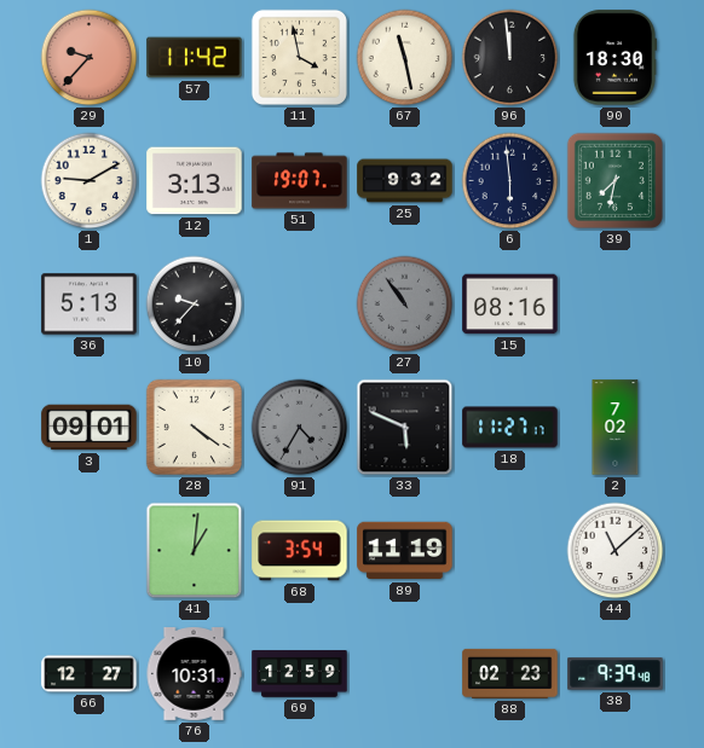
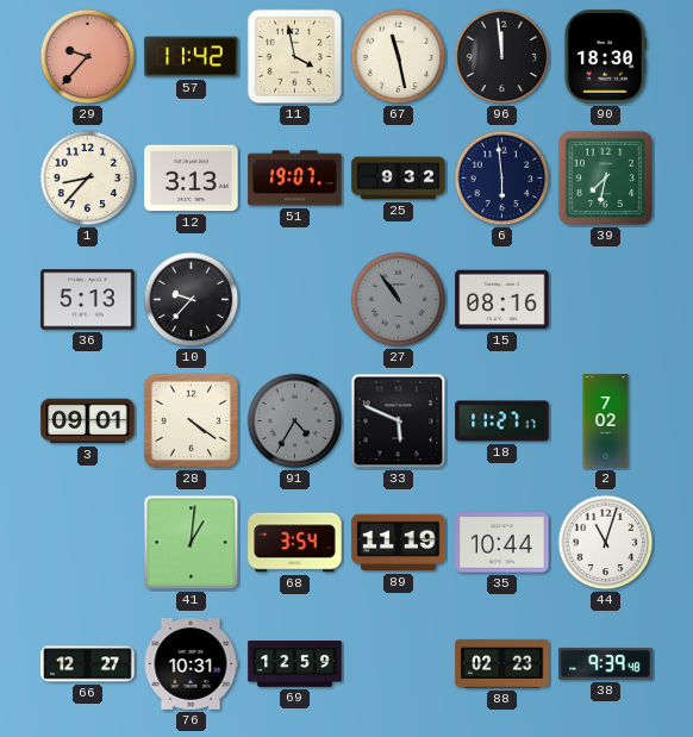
1: 9:10 -> 8:37
35: none -> 10:44
44: 11:08 -> 11:03
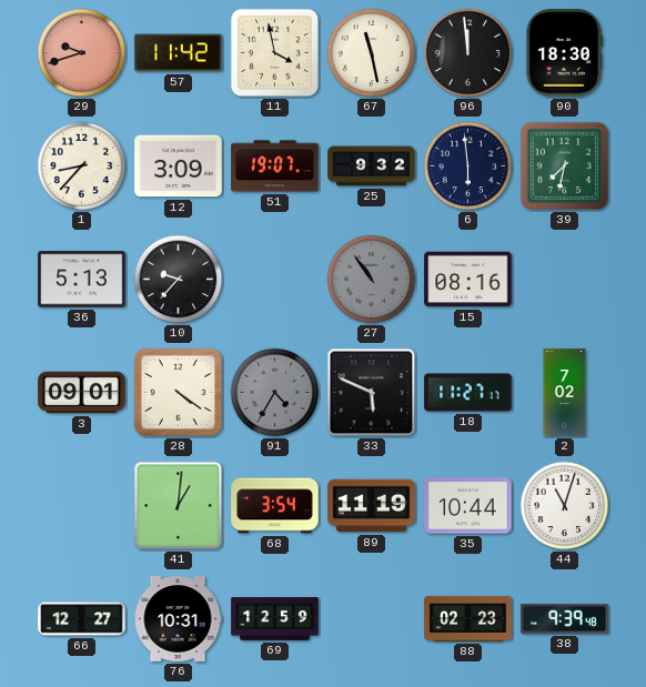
29: 9:37 -> 9:42
12: 3:13 -> 3:09
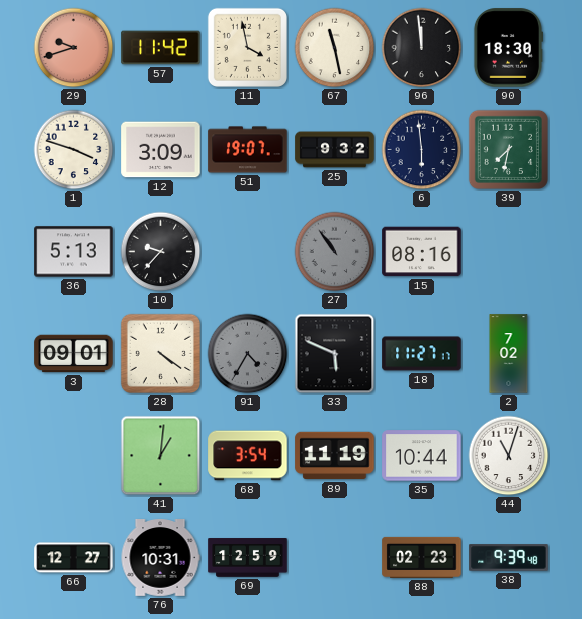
1: 8:37 -> 3:48
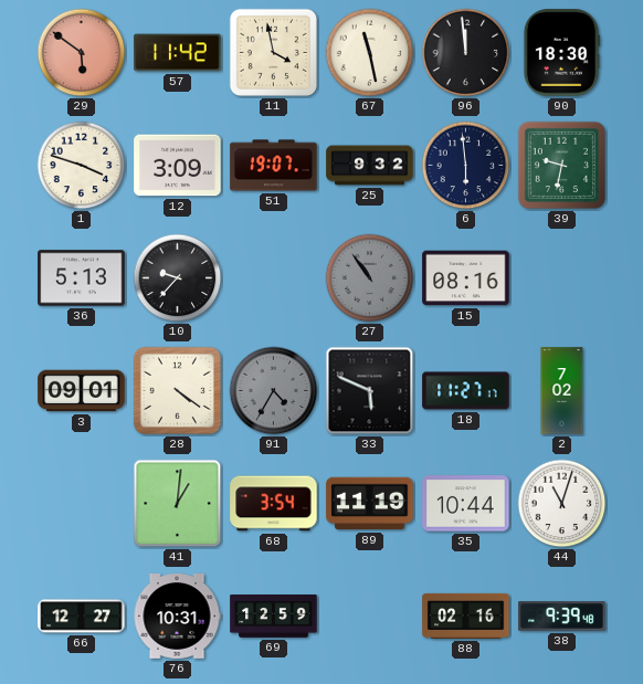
29: 9:42 -> 5:51
39: 7:32 -> 9:32
88: 02:23 -> 02:16
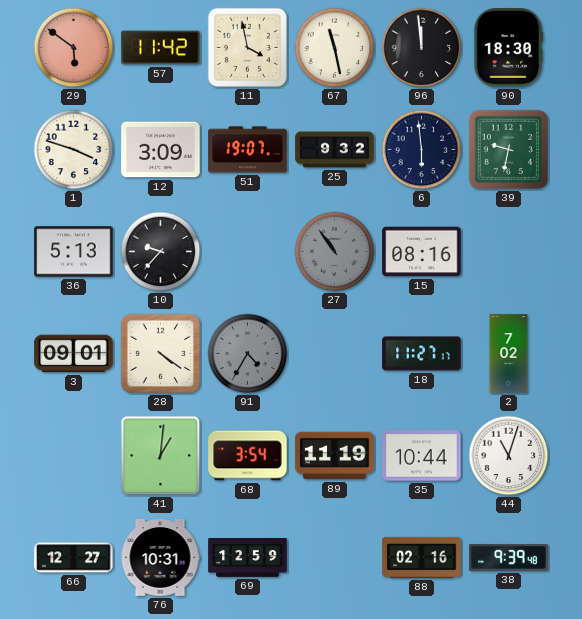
33: 5:49 -> none
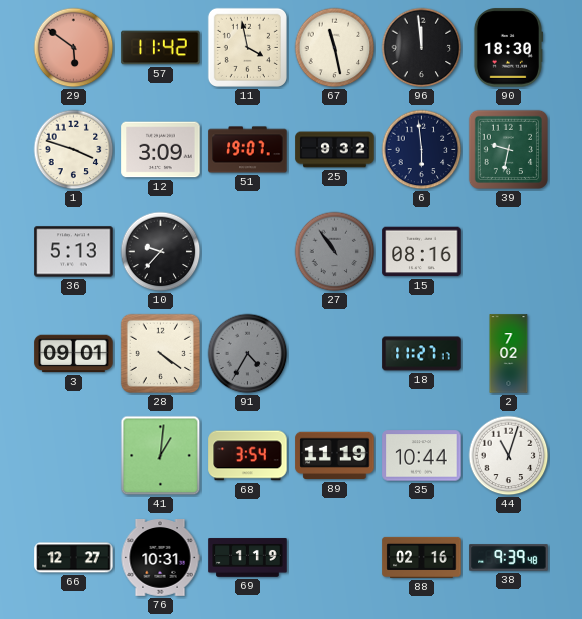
69: 12:59 -> 1:19
